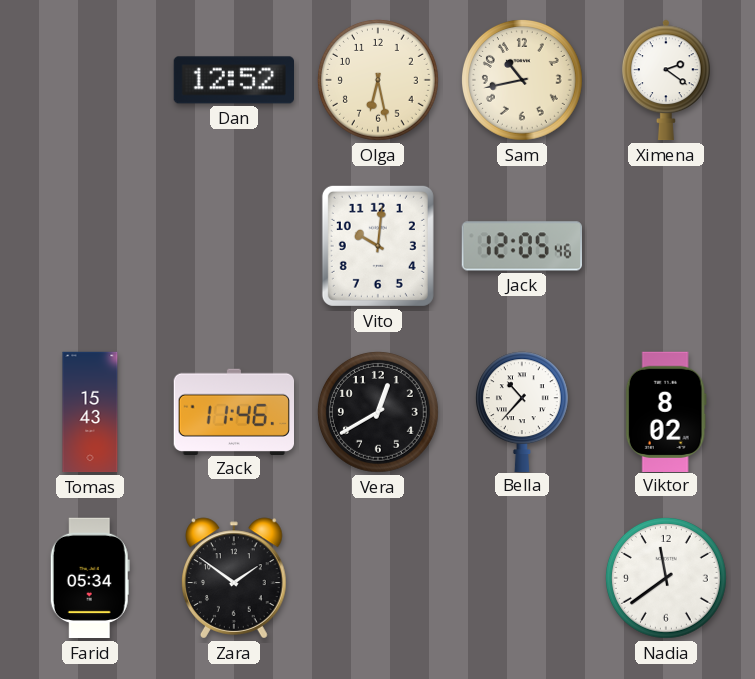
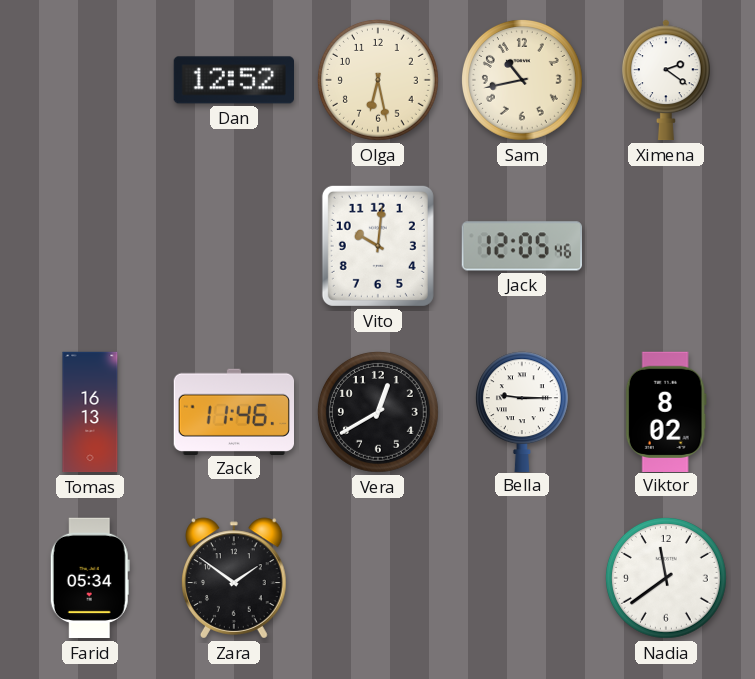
Tomas: 15:43 -> 16:13
Bella: 10:37 -> 9:15
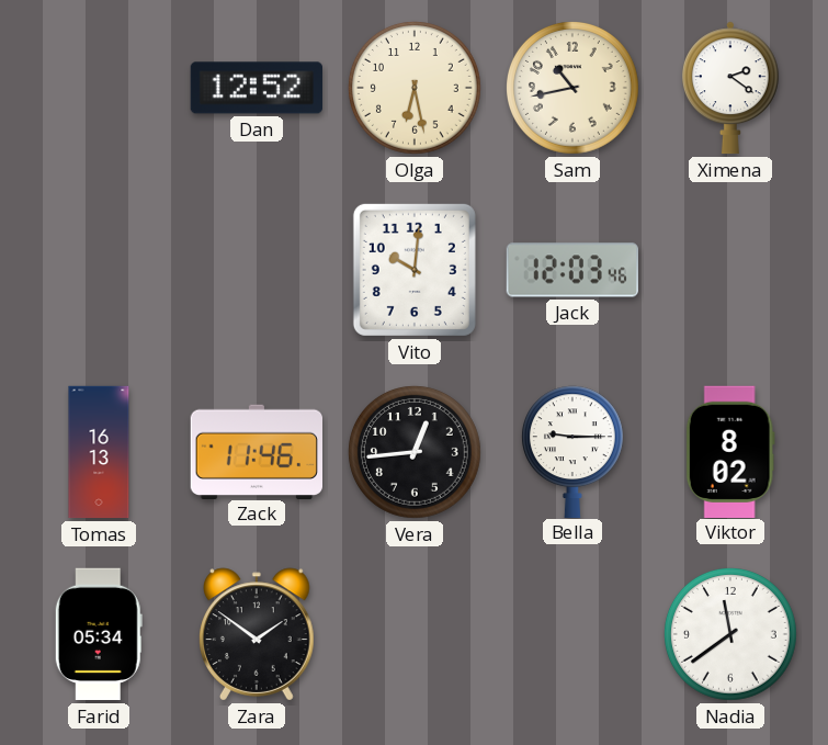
Jack: 12:05 -> 12:03
Vera: 12:40 -> 12:44
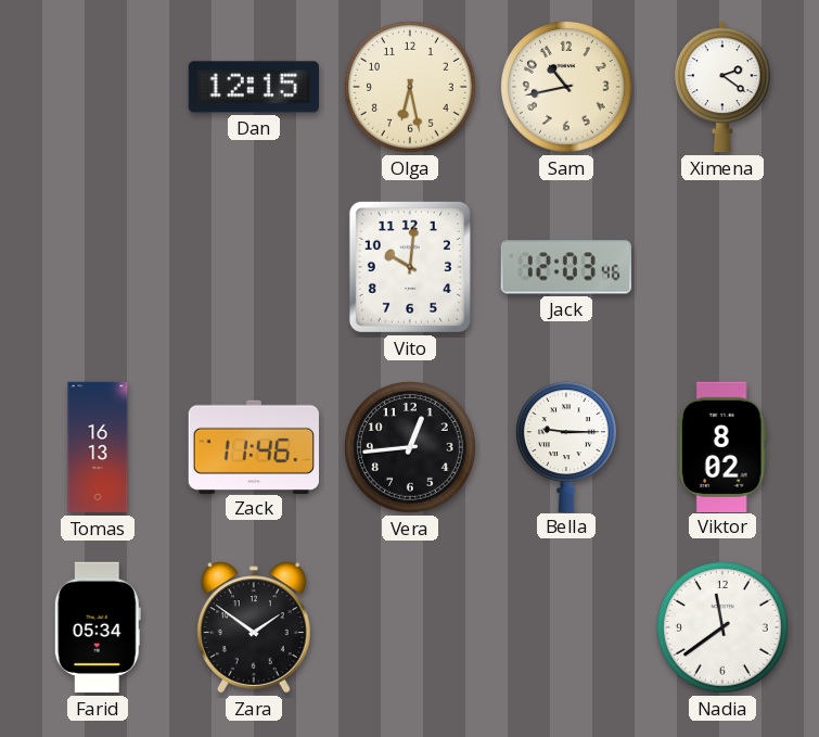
Dan: 12:52 -> 12:15
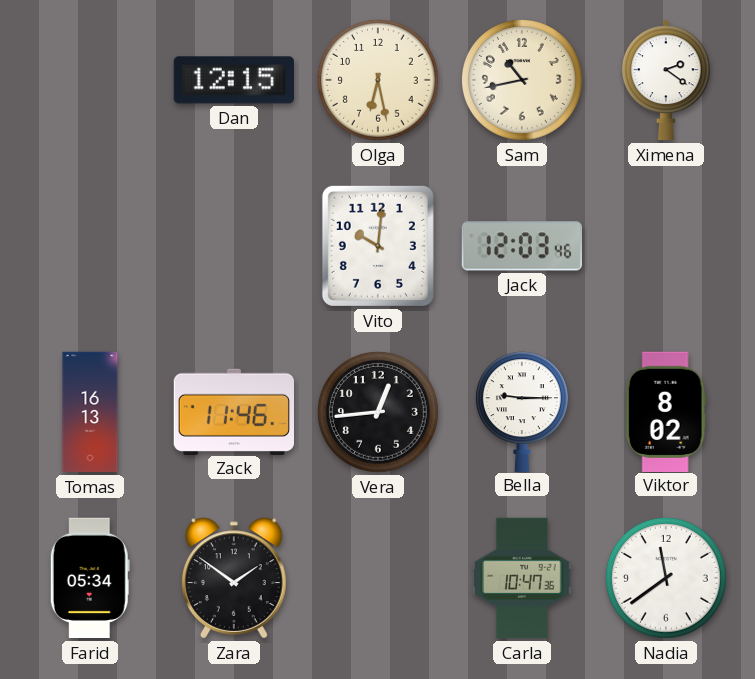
Carla: none -> 10:47
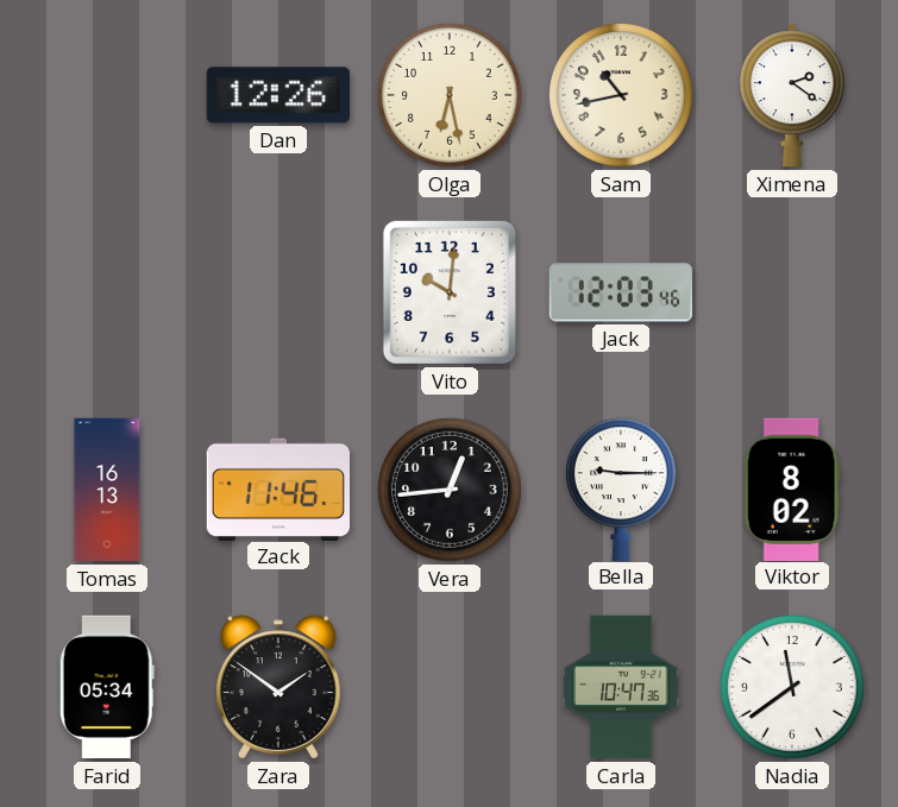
Dan: 12:15 -> 12:26
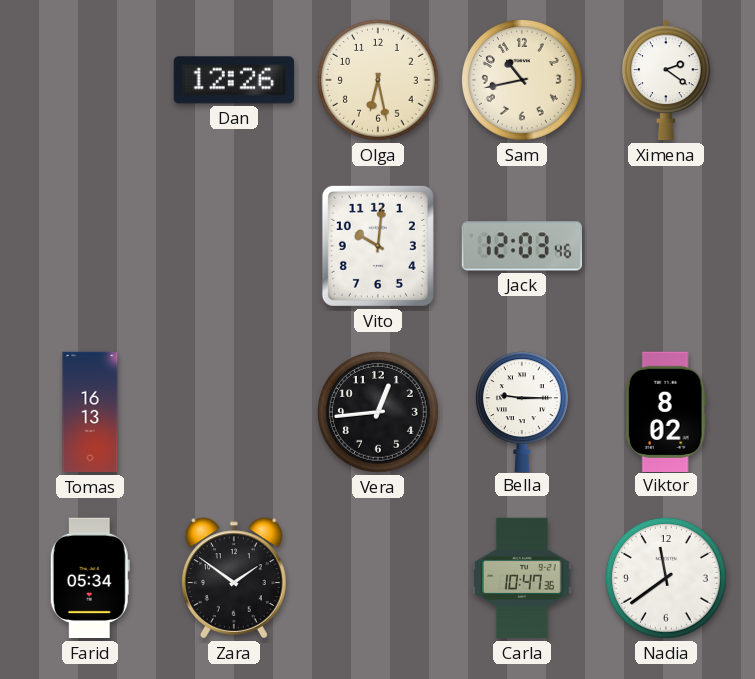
Zack: 11:46 -> none
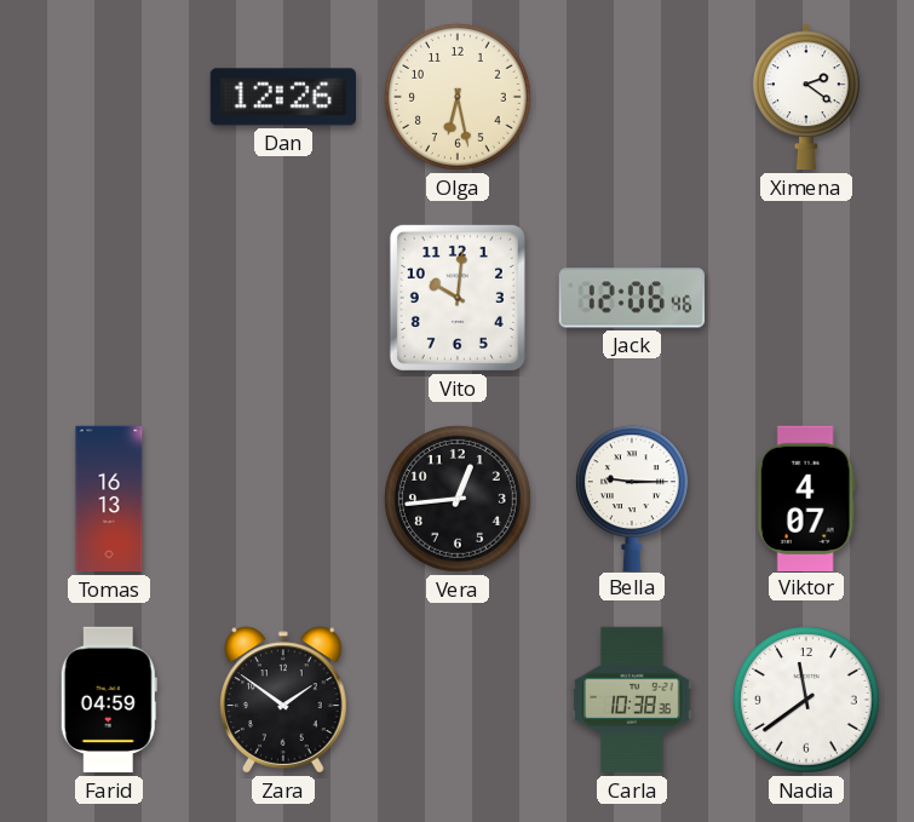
Sam: 10:43 -> none
Jack: 12:03 -> 12:06
Viktor: 8:02 -> 4:07
Farid: 05:34 -> 04:59
Carla: 10:47 -> 10:38
